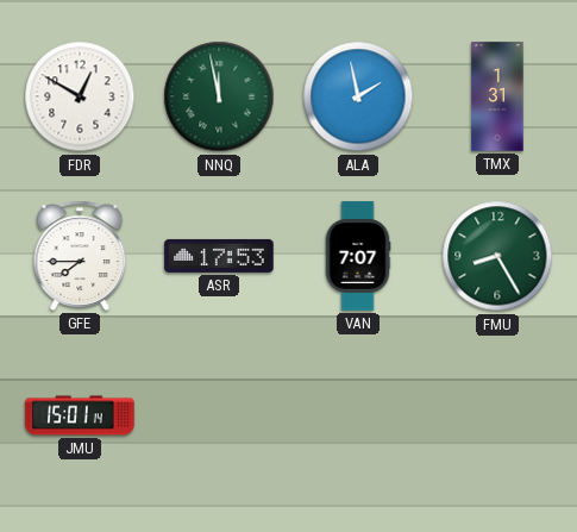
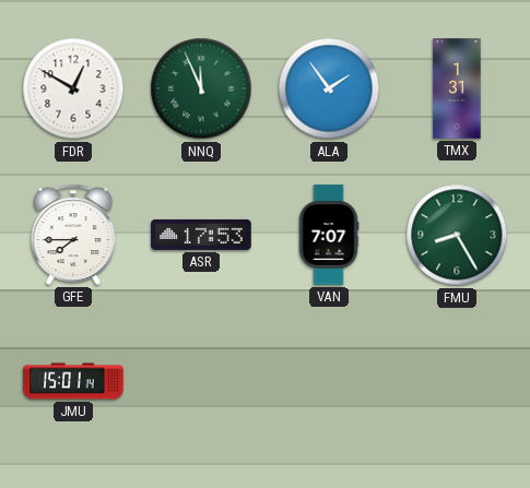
NNQ: 11:58 -> 11:56
ALA: 1:58 -> 1:54
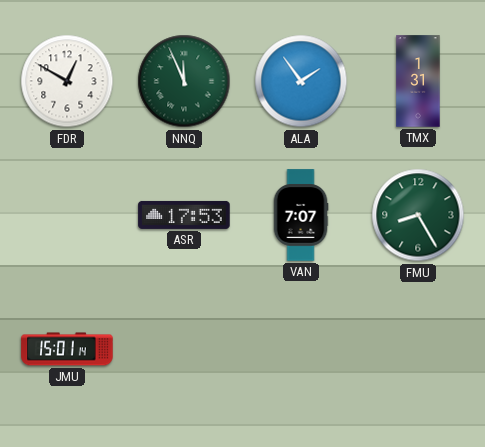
GFE: 7:45 -> none
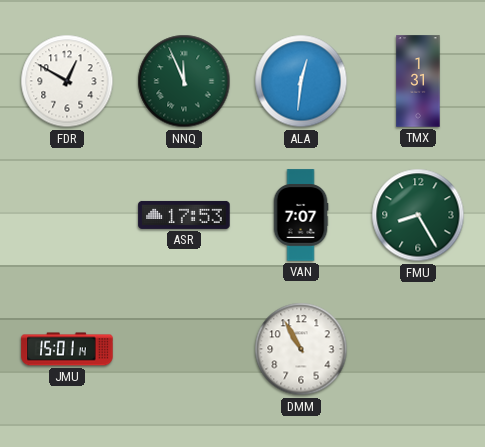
ALA: 1:54 -> 12:31
DMM: none -> 10:55
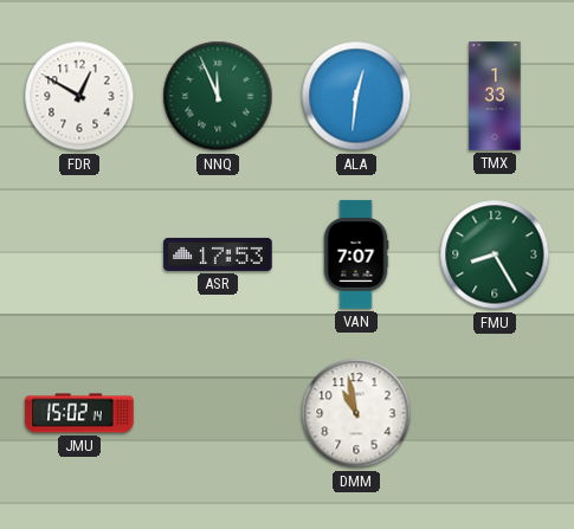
TMX: 1:31 -> 1:33
JMU: 15:01 -> 15:02
DMM: 10:55 -> 10:58
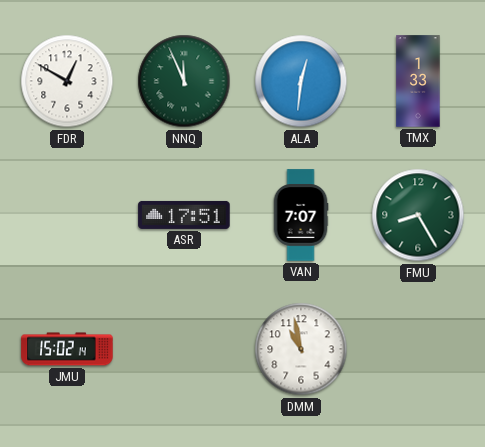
ASR: 17:53 -> 17:51
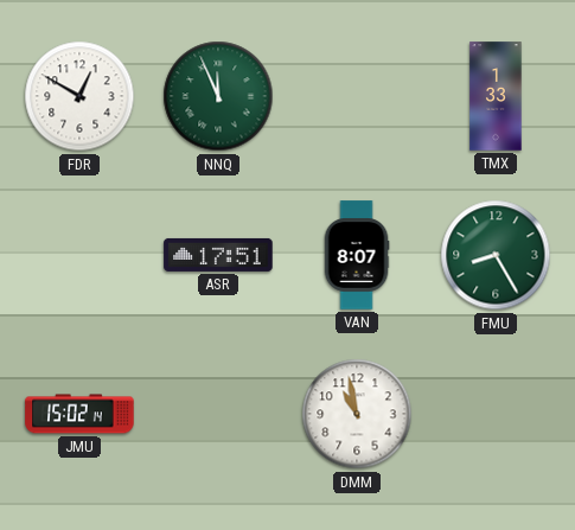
ALA: 12:31 -> none
VAN: 7:07 -> 8:07
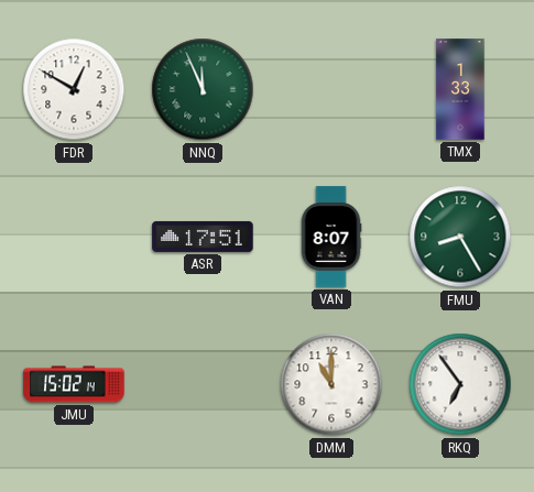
DMM: 10:58 -> 11:00
RKQ: none -> 6:54
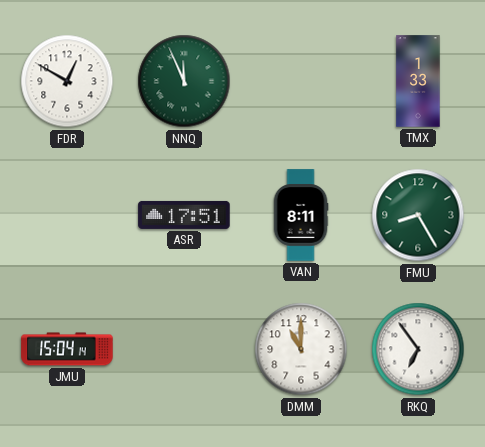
VAN: 8:07 -> 8:11
JMU: 15:02 -> 15:04
